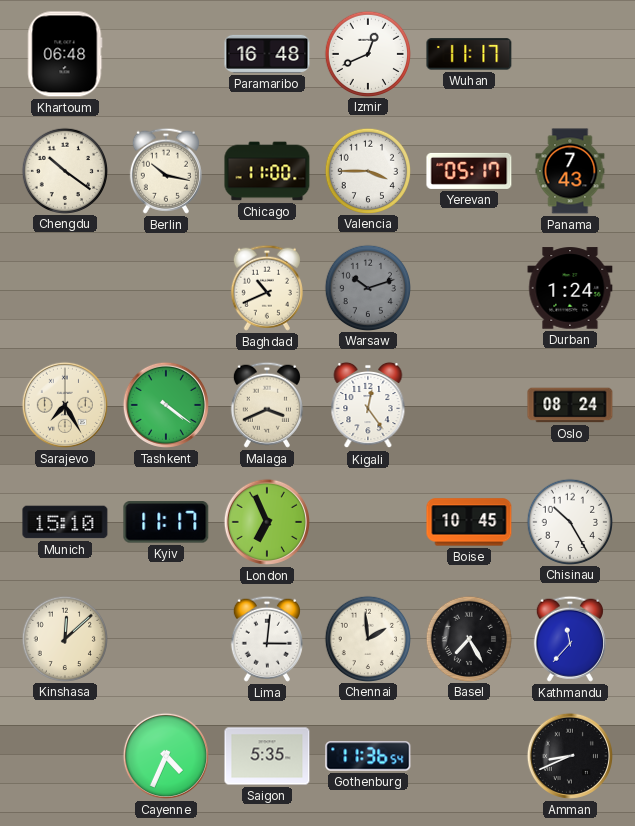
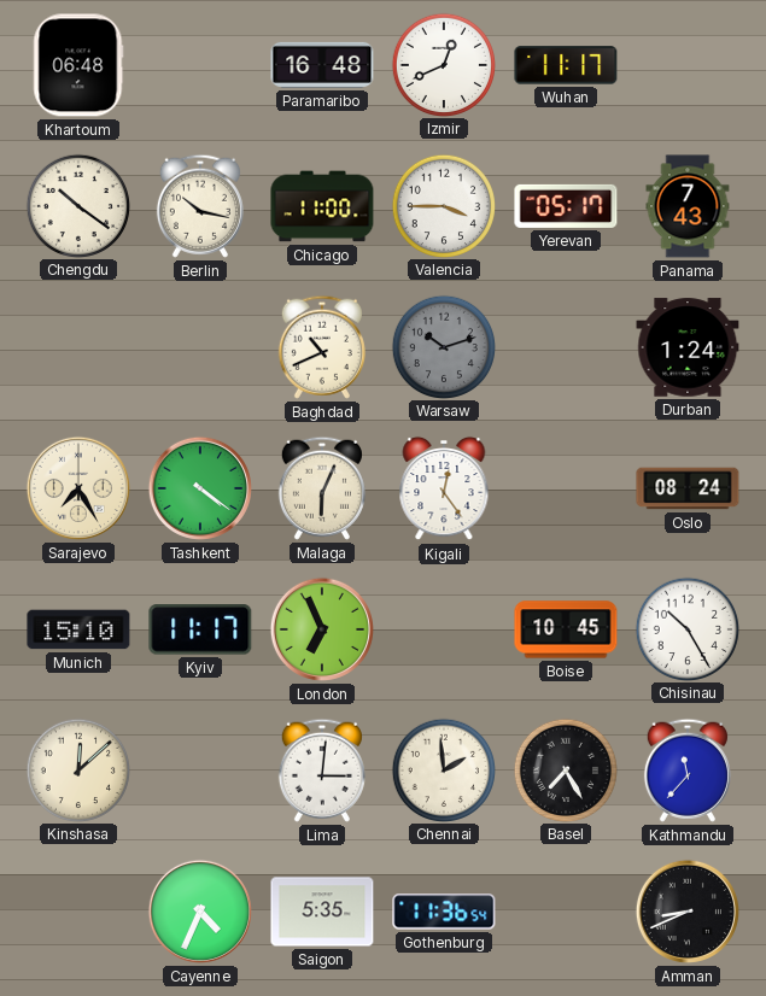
Malaga: 3:41 -> 6:04
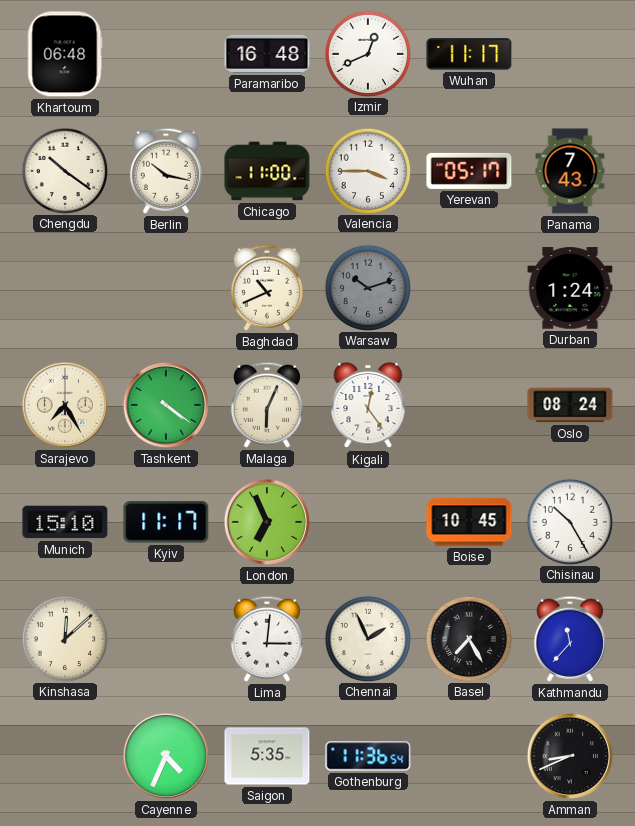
Chennai: 1:59 -> 1:56
